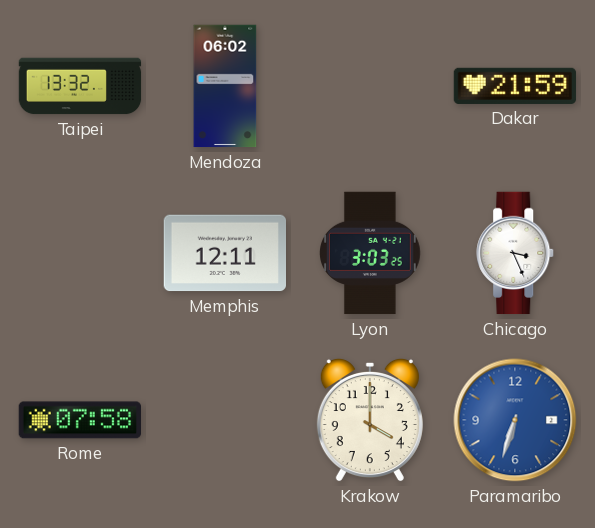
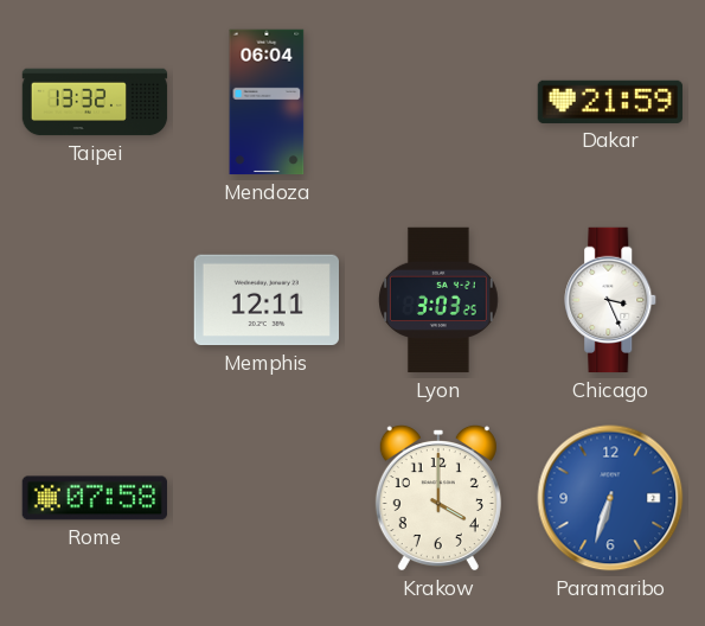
Mendoza: 06:02 -> 06:04
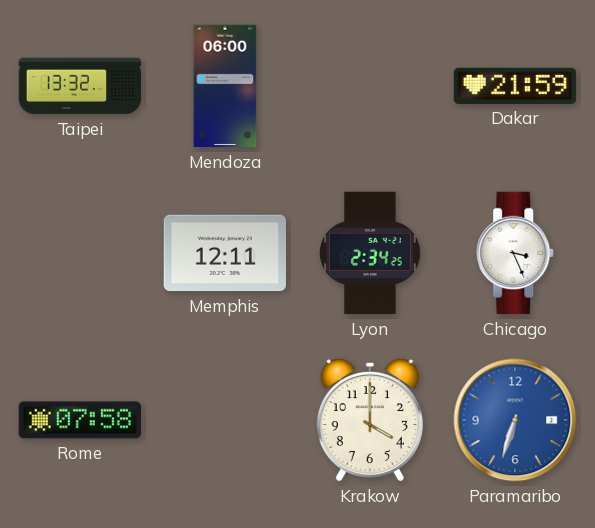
Mendoza: 06:04 -> 06:00
Lyon: 3:03 -> 2:34
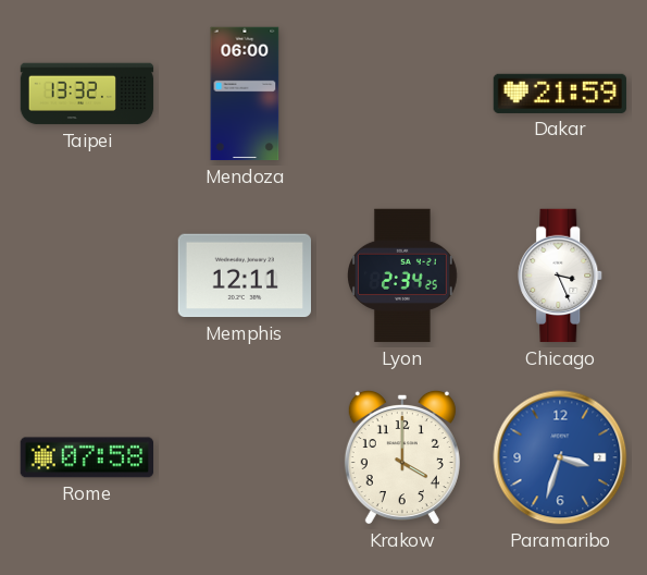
Paramaribo: 6:33 -> 3:33
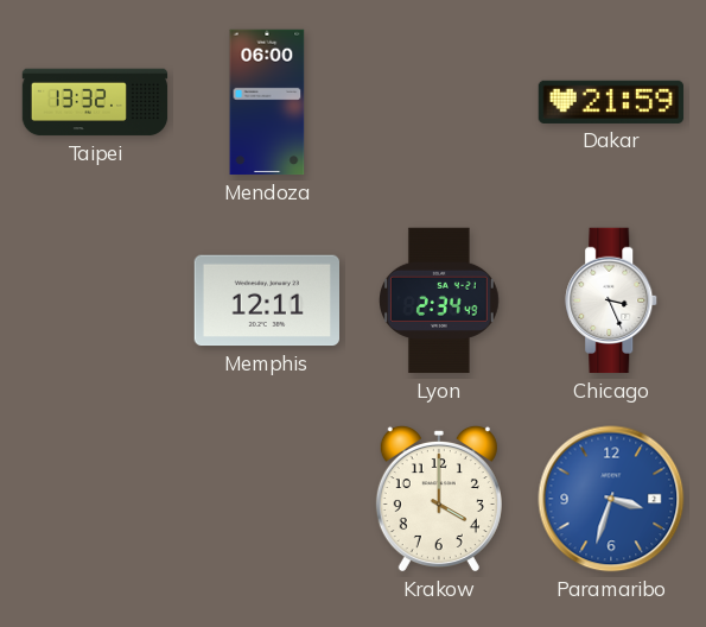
Lyon: 2:34:25 -> 2:34:49
Rome: 07:58 -> none
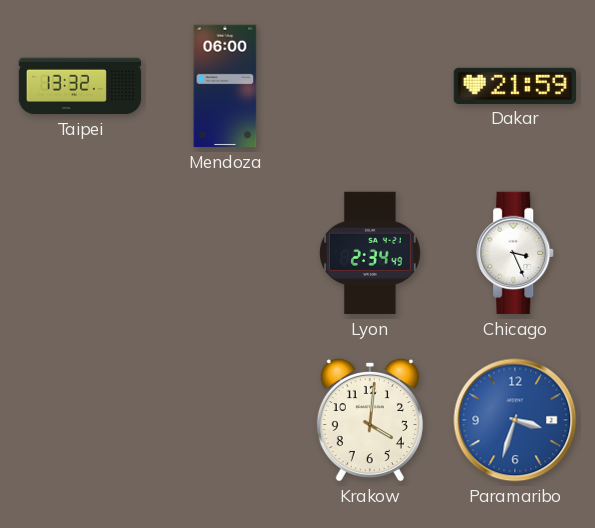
Memphis: 12:11 -> none
Krakow: 4:00 -> 4:01
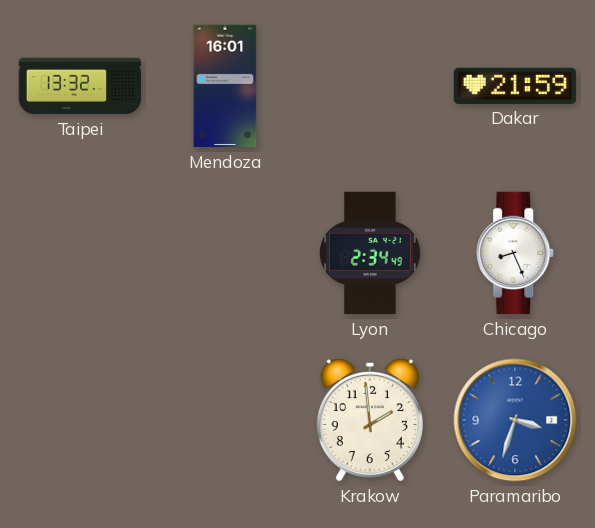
Mendoza: 06:00 -> 16:01
Chicago: 3:26 -> 8:26
Krakow: 4:01 -> 1:59
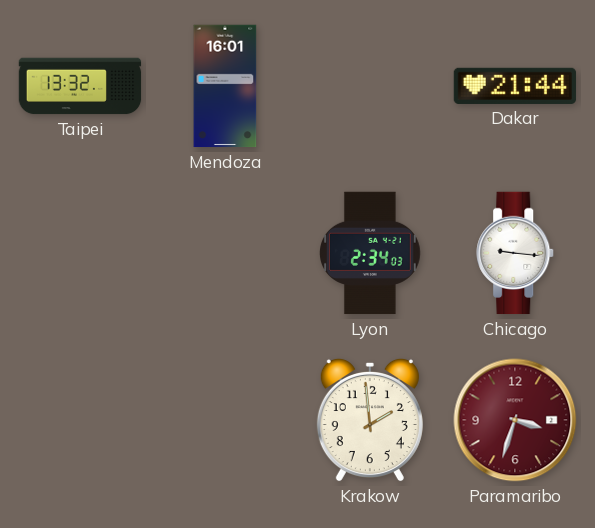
Dakar: 21:59 -> 21:44
Lyon: 2:34:49 -> 2:34:03
Chicago: 8:26 -> 9:16
Paramaribo dial: blue -> burgundy
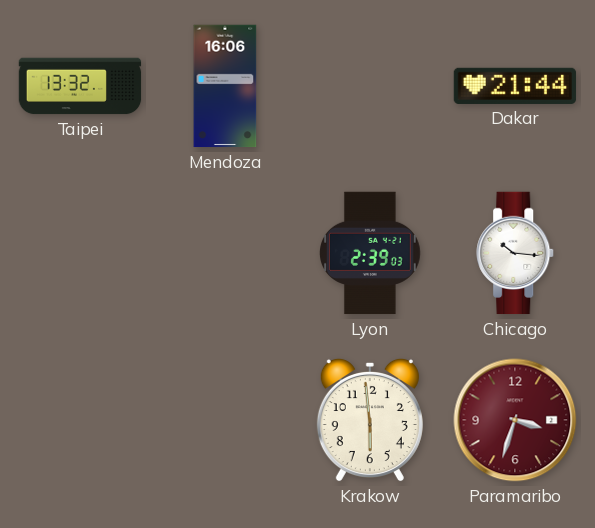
Mendoza: 16:01 -> 16:06
Lyon: 2:34 -> 2:39
Chicago: 9:16 -> 10:16
Krakow: 1:59 -> 5:59
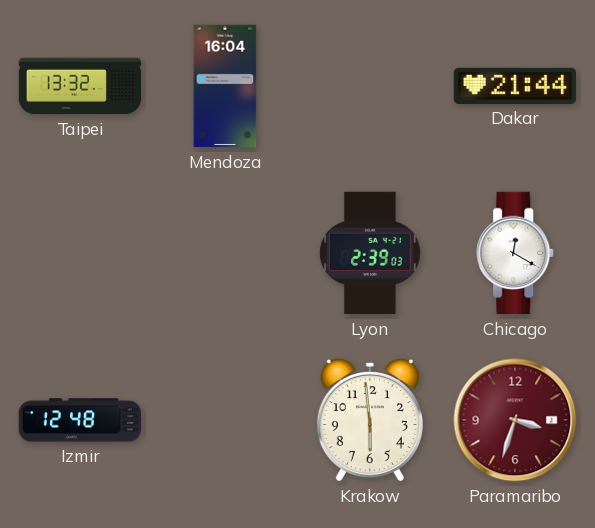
Mendoza: 16:06 -> 16:04
Chicago: 10:16 -> 12:20
Izmir: none -> 12:48
